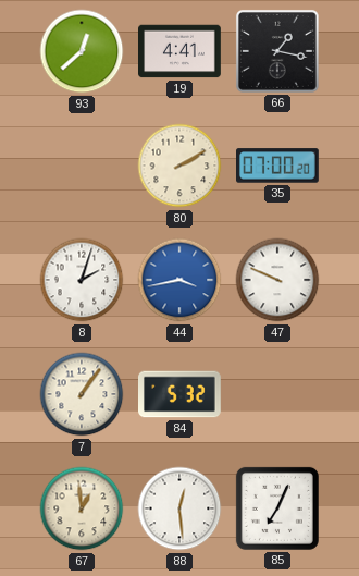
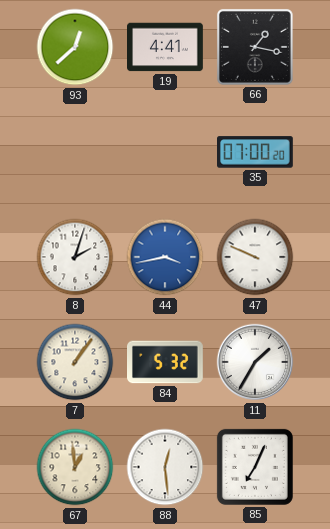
80: 2:10 -> none
11: none -> 1:35
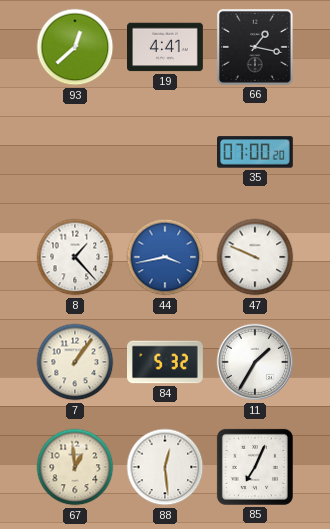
8: 2:03 -> 1:23
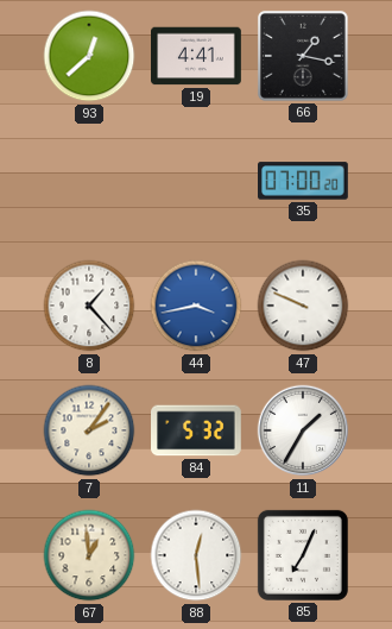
7: 1:06 -> 2:06
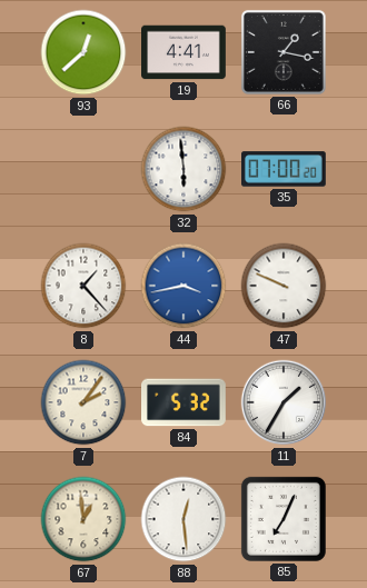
32: none -> 5:59
